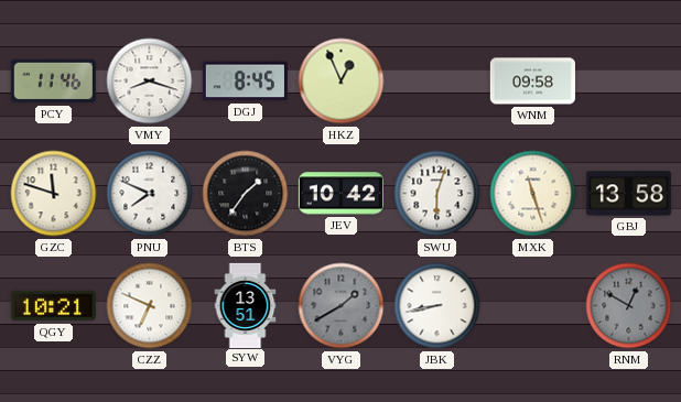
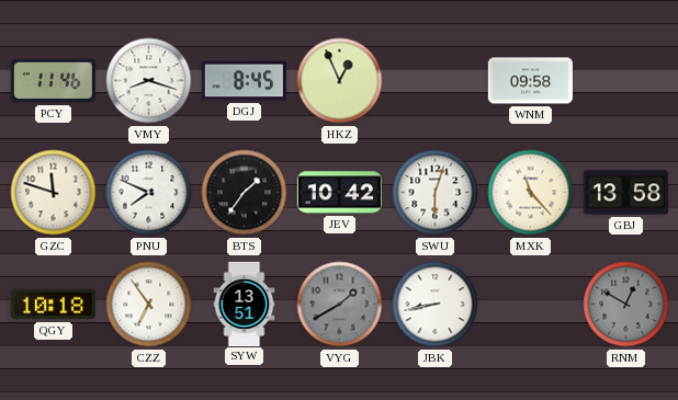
MXK: 11:27 -> 11:23
QGY: 10:21 -> 10:18
CZZ: 6:49 -> 6:54
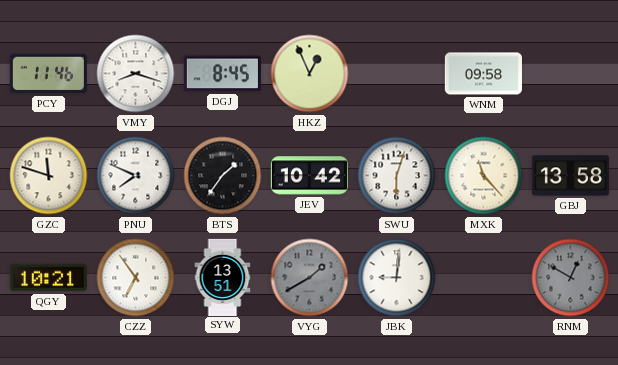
QGY: 10:18 -> 10:21
JBK: 8:43 -> 9:01
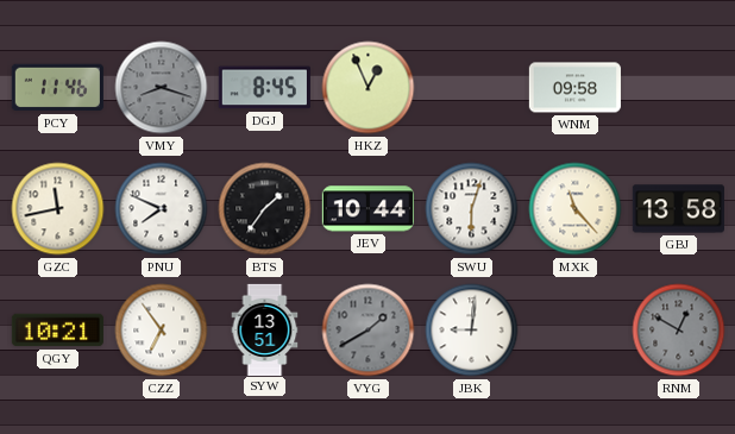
VMY dial: white -> grey
GZC: 11:48 -> 11:43
JEV: 10:42 -> 10:44
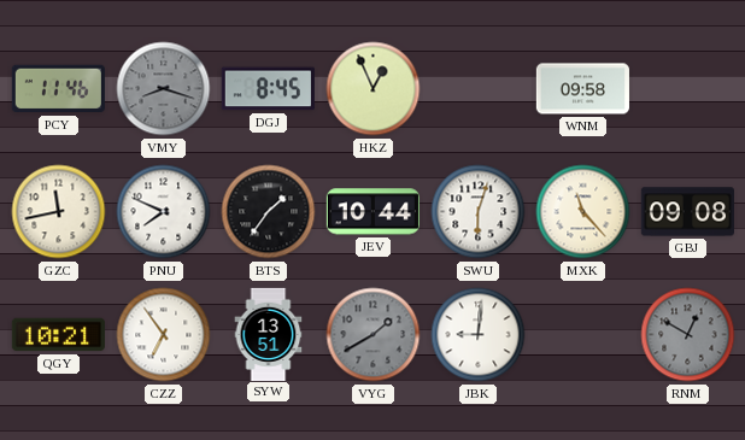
GBJ: 13:58 -> 09:08
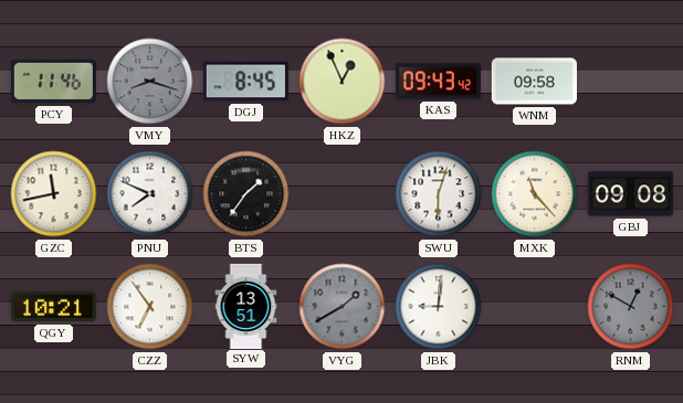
KAS: none -> 09:43
JEV: 10:44 -> none
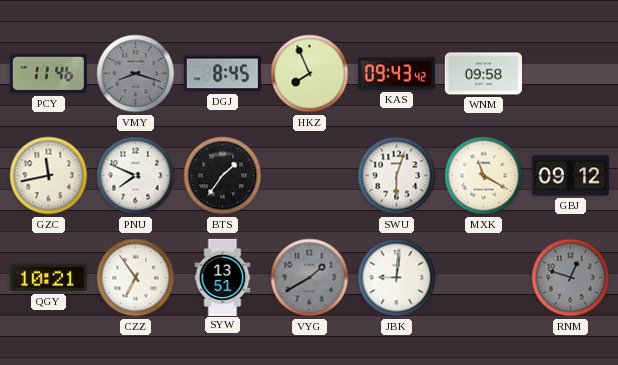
HKZ: 12:56 -> 7:56
MXK: 11:23 -> 11:20
GBJ: 09:08 -> 09:12
RNM: 12:50 -> 12:48
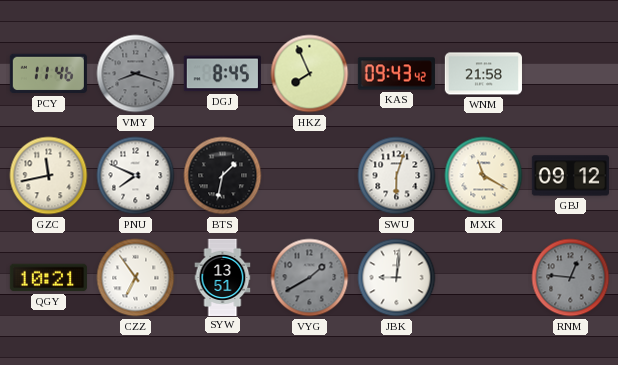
WNM: 09:58 -> 21:58
BTS: 1:36 -> 1:32
RNM: 12:48 -> 12:46
